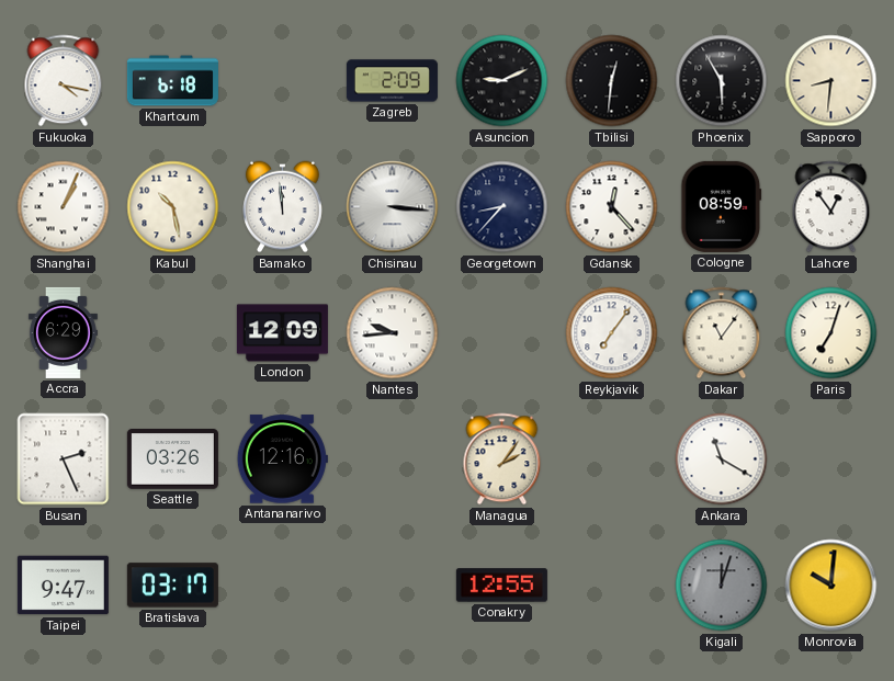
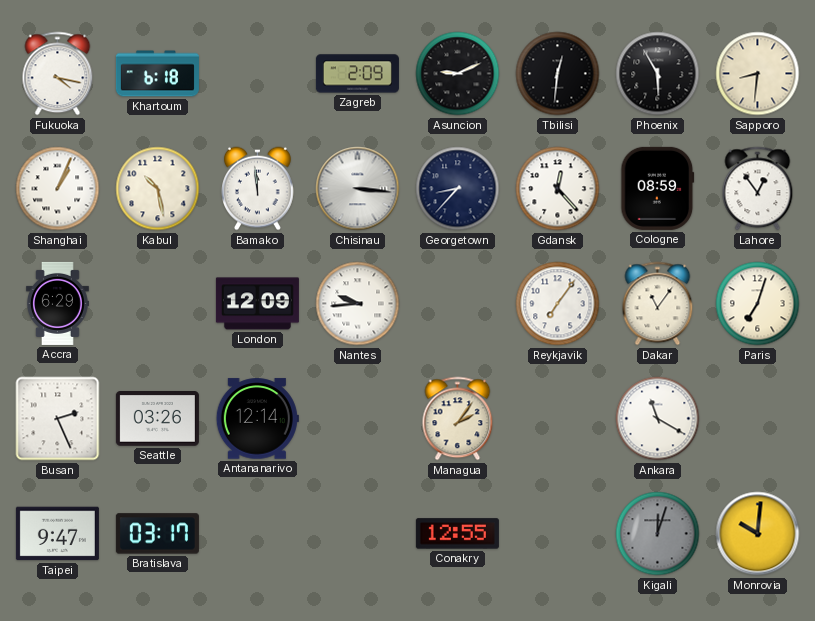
Antananarivo: 12:16 -> 12:14
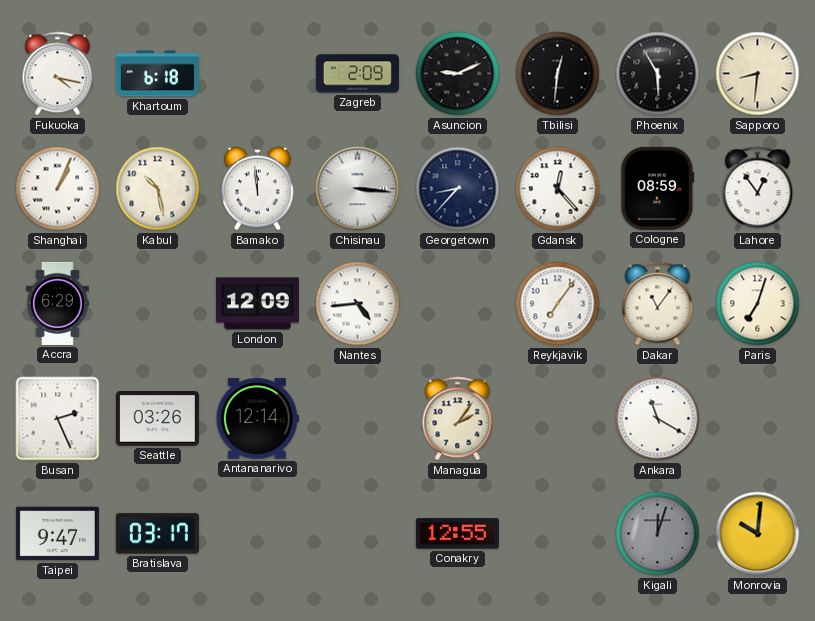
Nantes: 9:44 -> 4:44
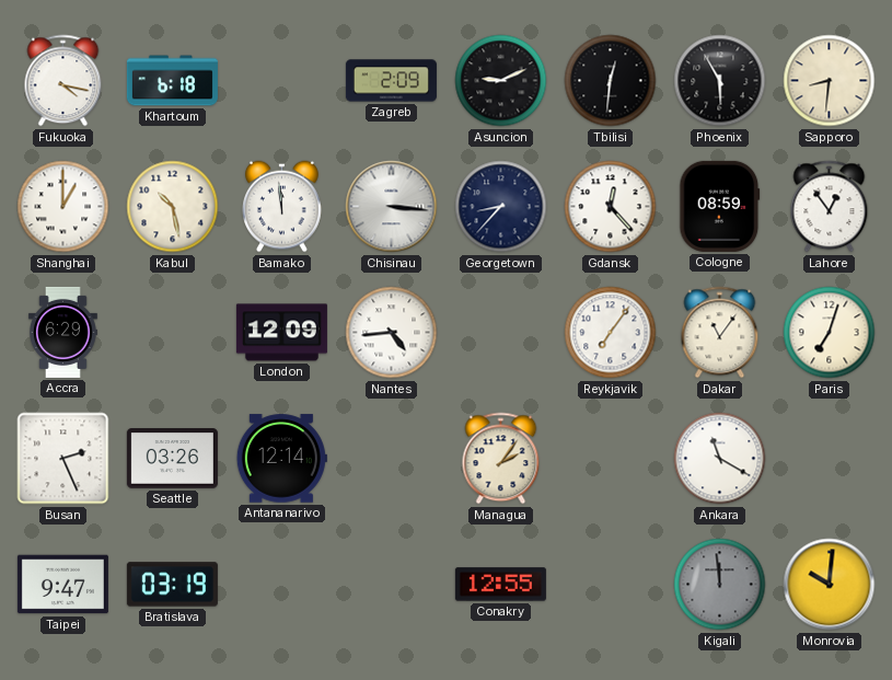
Shanghai: 1:04 -> 1:00
Bratislava: 03:17 -> 03:19
Kigali: 12:03 -> 11:59
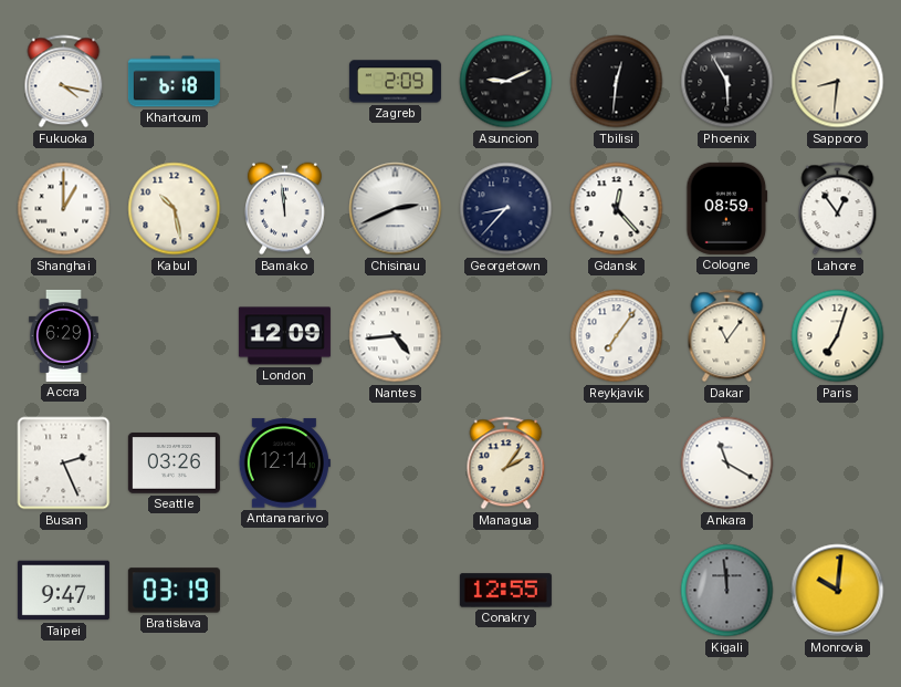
Chisinau: 3:16 -> 2:41
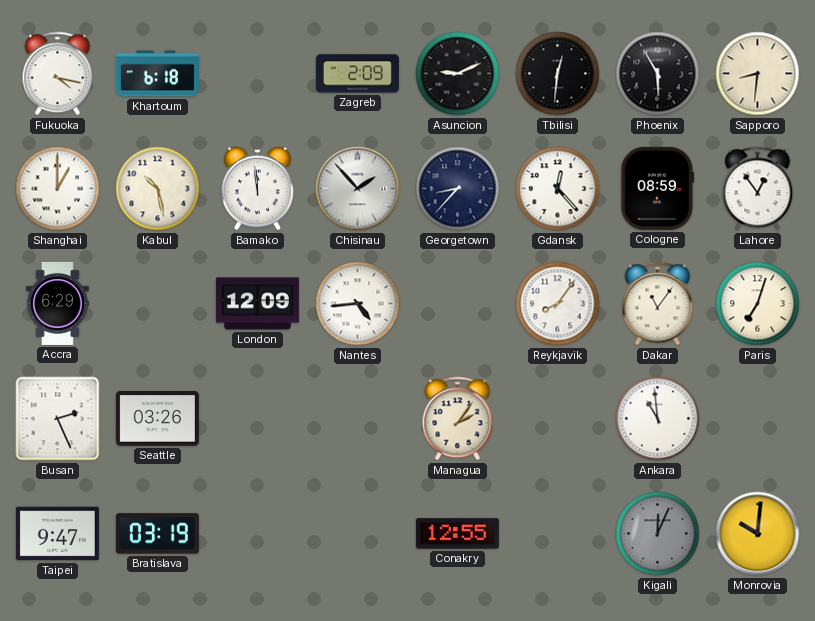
Chisinau: 2:41 -> 1:53
Reykjavik: 7:06 -> 8:06
Antananarivo: 12:14 -> none
Ankara: 11:20 -> 10:59
Kigali: 11:59 -> 12:04
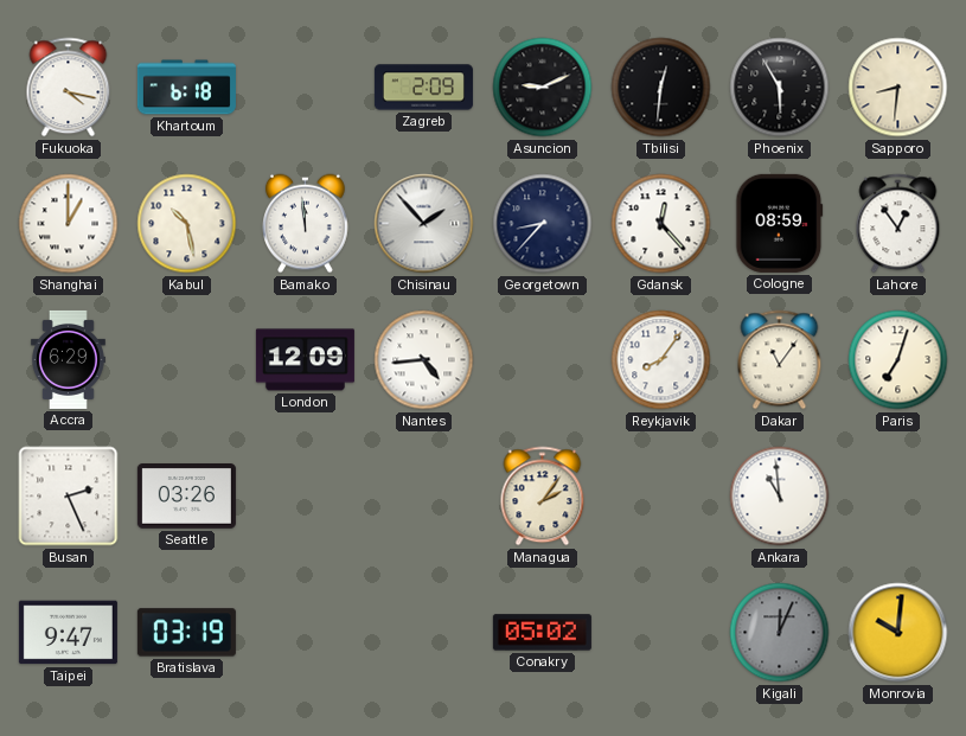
Conakry: 12:55 -> 05:02
